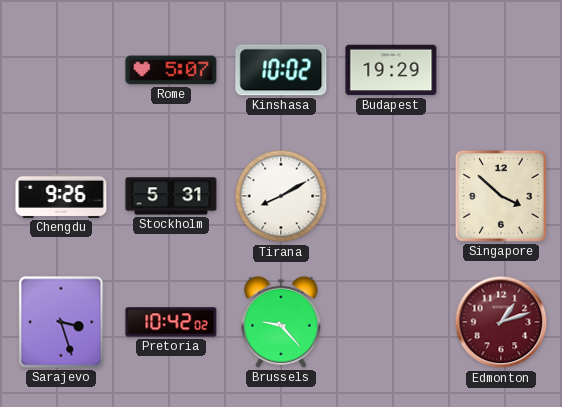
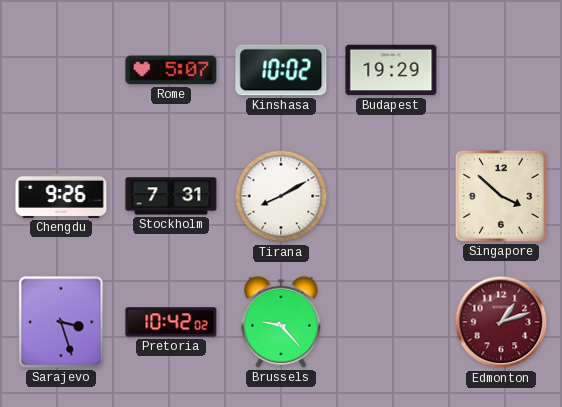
Stockholm: 5:31 -> 7:31
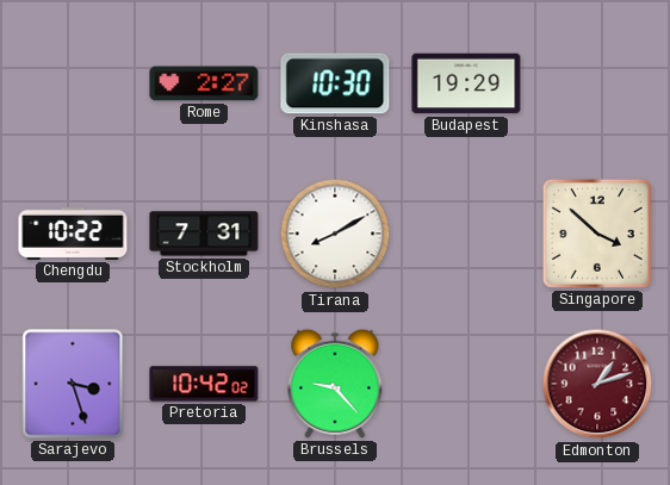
Rome: 5:07 -> 2:27
Kinshasa: 10:02 -> 10:30
Chengdu: 9:26 -> 10:22
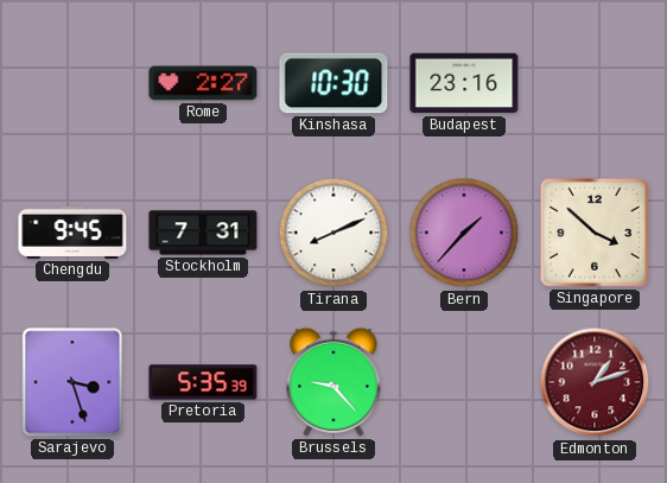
Budapest: 19:29 -> 23:16
Chengdu: 10:22 -> 9:45
Tirana: 8:10 -> 8:11
Bern: none -> 1:37
Pretoria: 10:42 -> 5:35
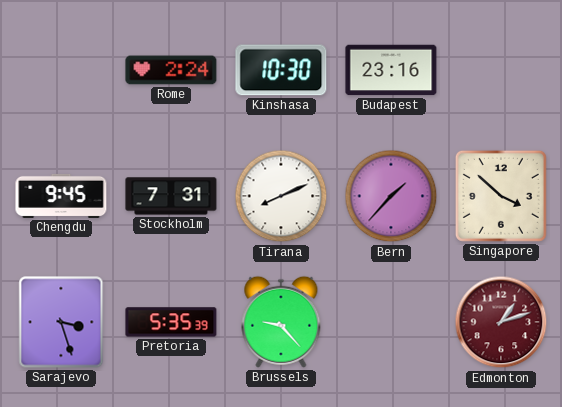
Rome: 2:27 -> 2:24
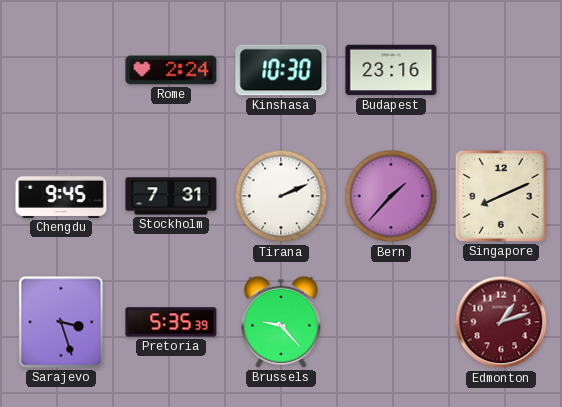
Tirana: 8:11 -> 2:11
Singapore: 3:52 -> 8:11
